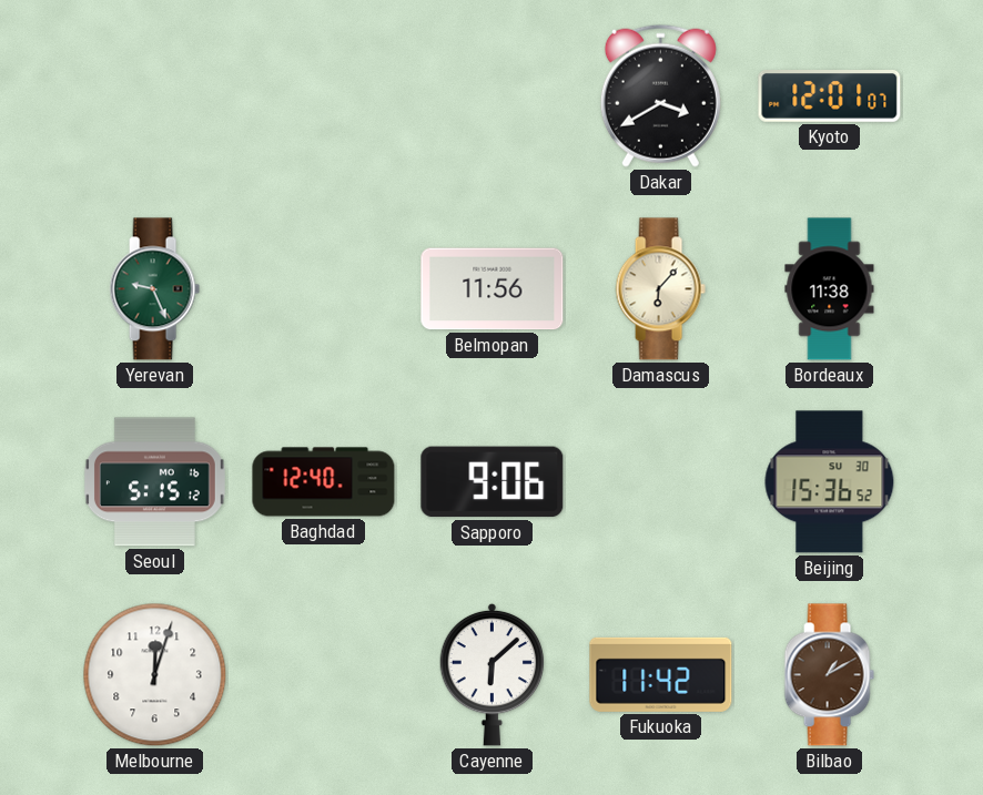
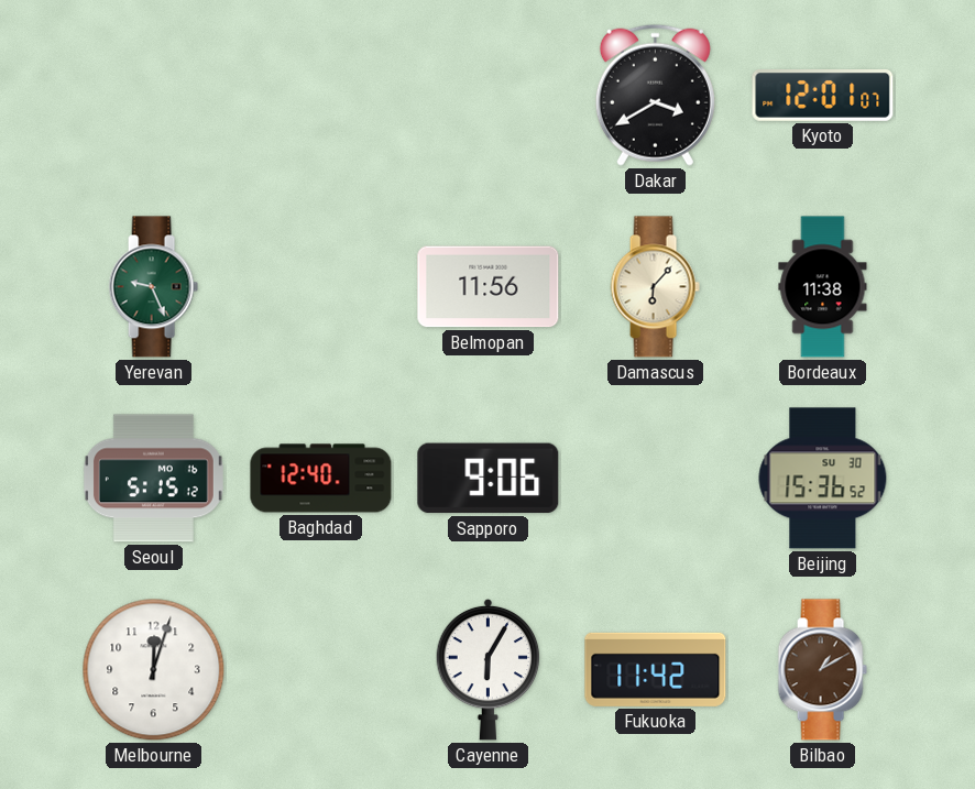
Cayenne: 6:08 -> 6:05
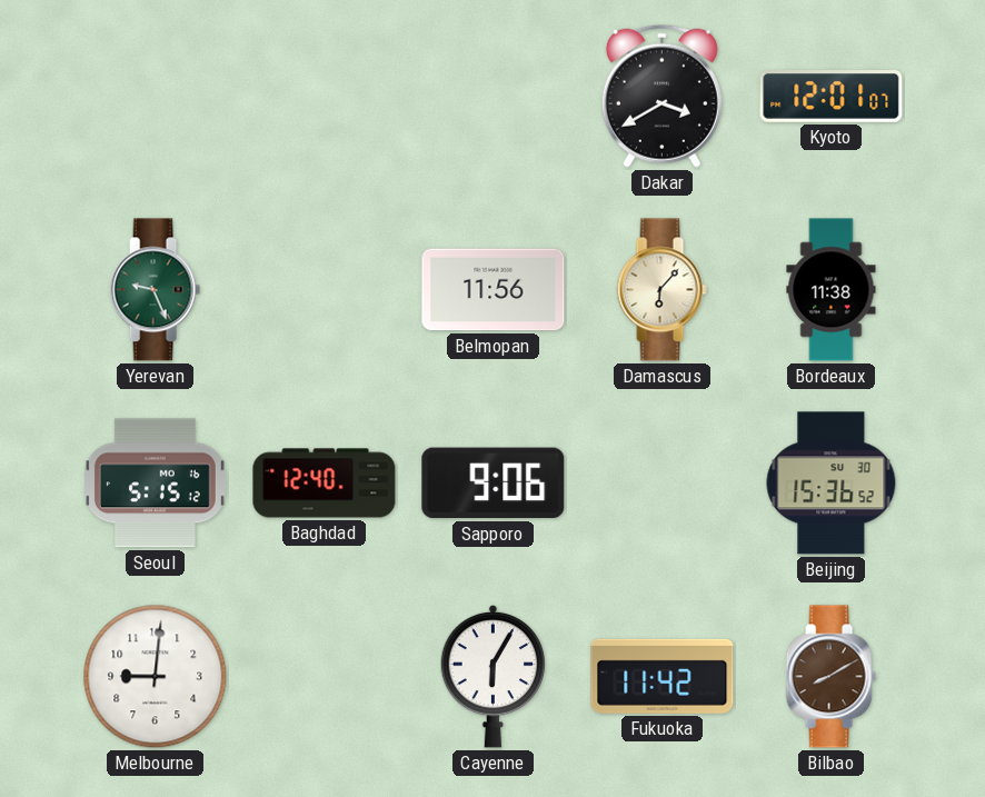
Melbourne: 12:03 -> 9:01
Bilbao: 1:10 -> 8:10
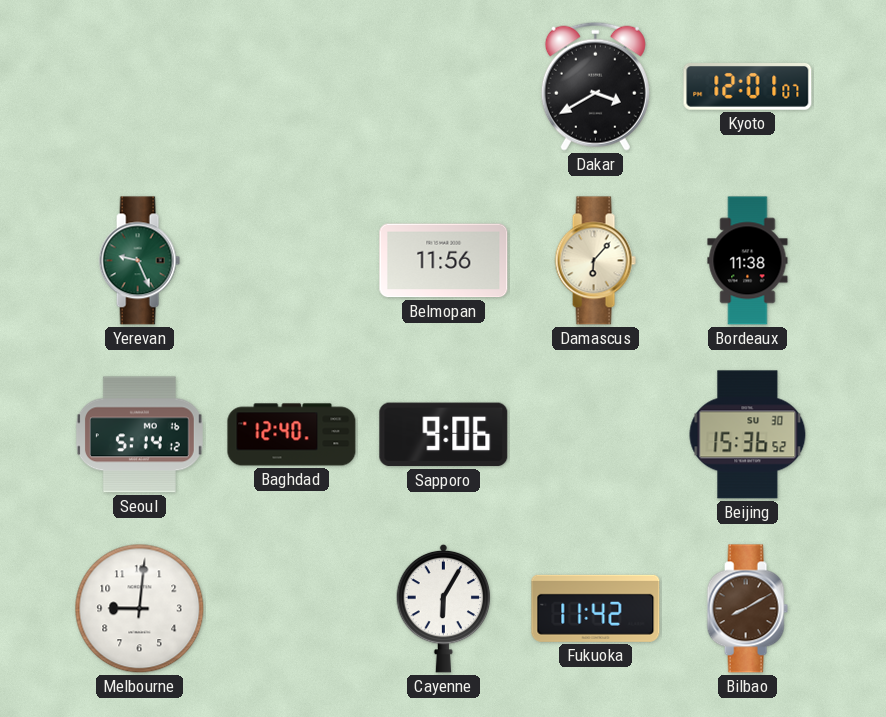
Seoul: 5:15 -> 5:14
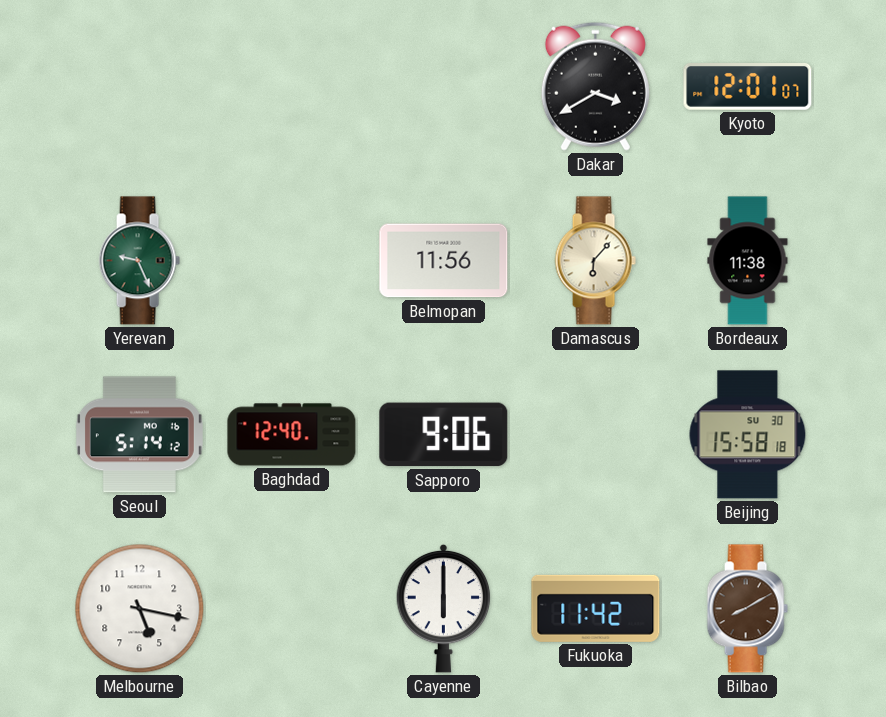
Beijing: 15:36 -> 15:58
Melbourne: 9:01 -> 5:17
Cayenne: 6:05 -> 6:00
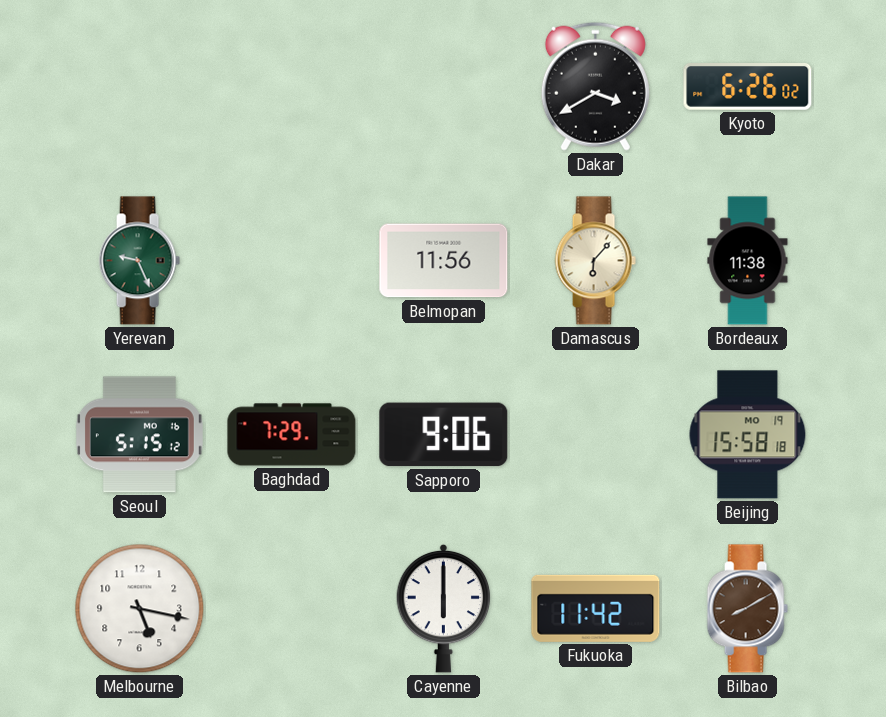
Kyoto: 12:01 -> 6:26
Seoul: 5:14 -> 5:15
Baghdad: 12:40 -> 7:29
Beijing date: SU 30 -> MO 19
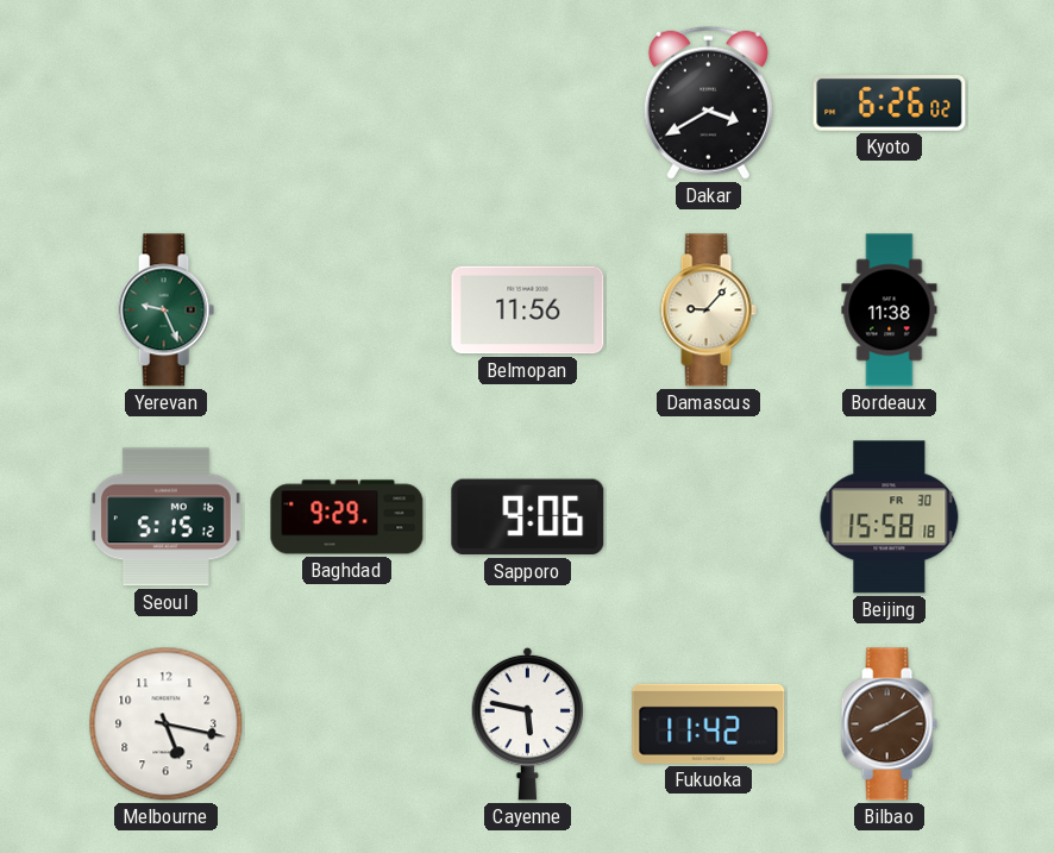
Damascus: 6:07 -> 9:07
Baghdad: 7:29 -> 9:29
Beijing date: MO 19 -> FR 30
Cayenne: 6:00 -> 5:47
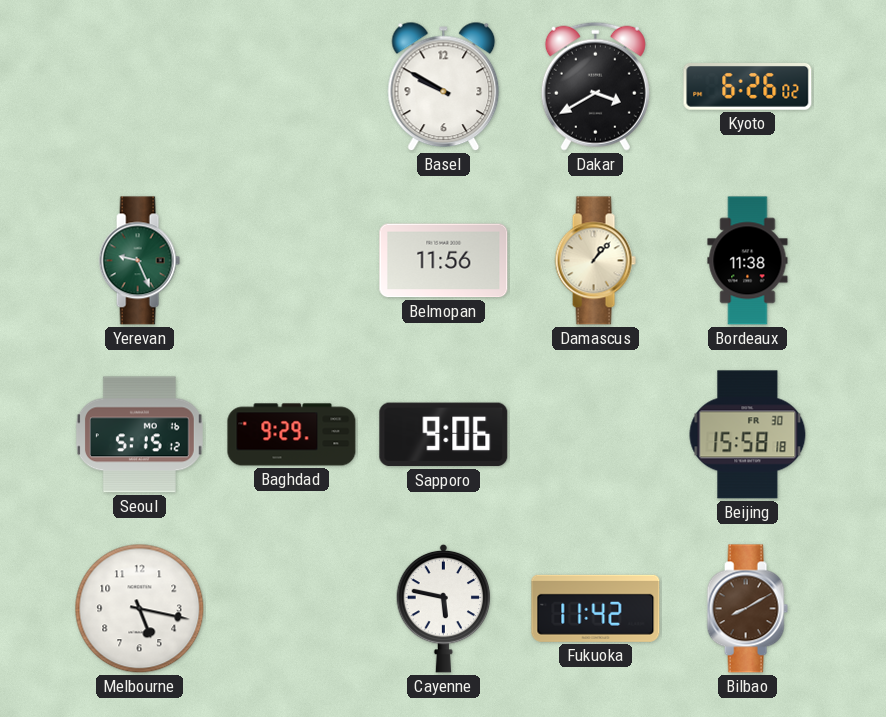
Basel: none -> 9:50
Damascus: 9:07 -> 1:07
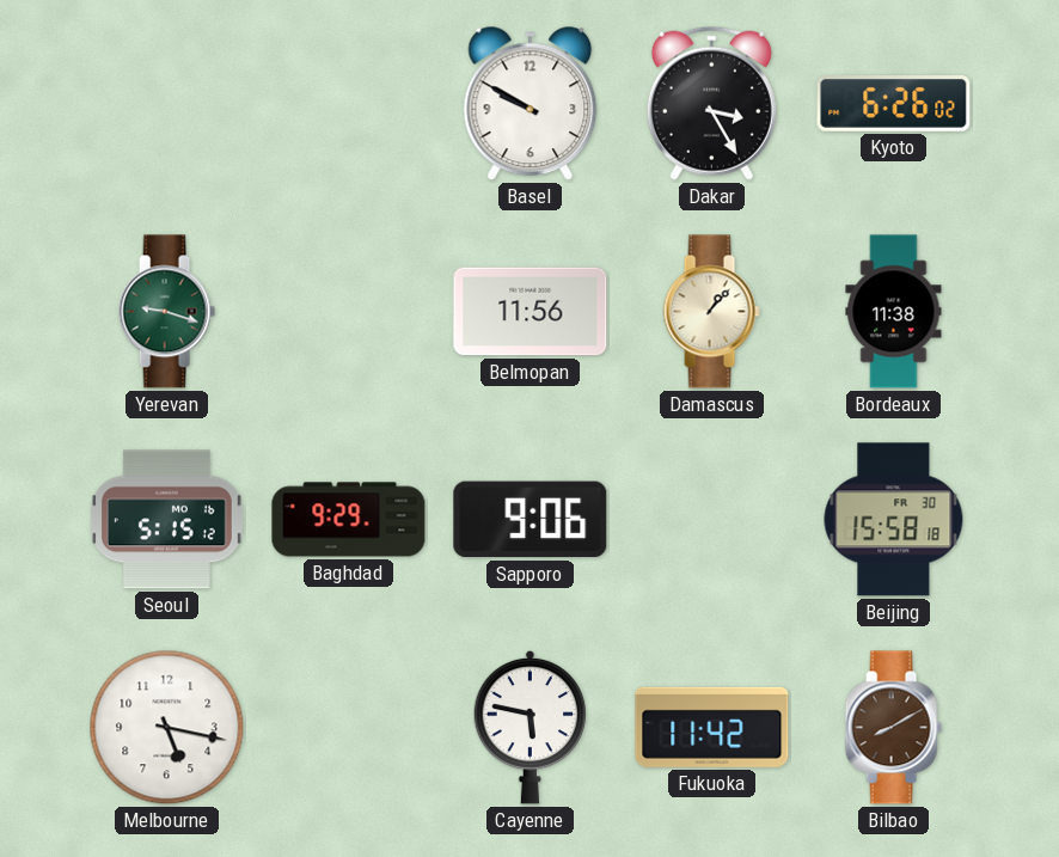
Dakar: 3:40 -> 3:25
Yerevan: 9:26 -> 9:18
